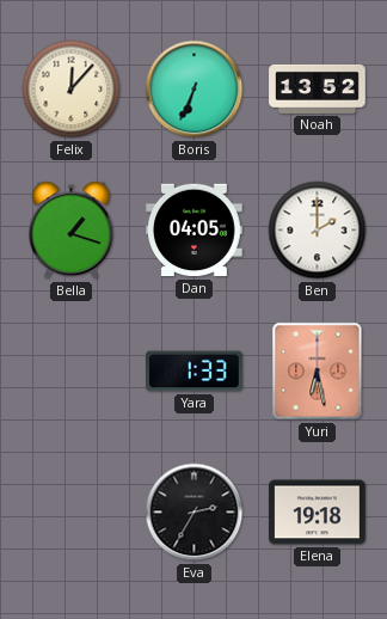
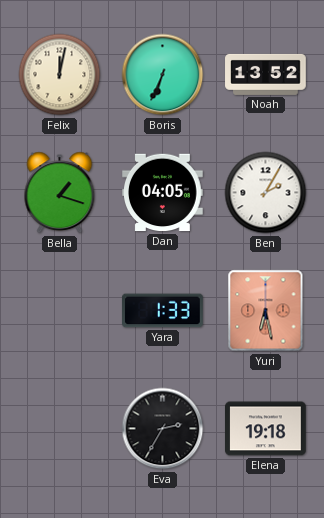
Felix: 12:07 -> 12:02
Ben: 2:00 -> 2:05
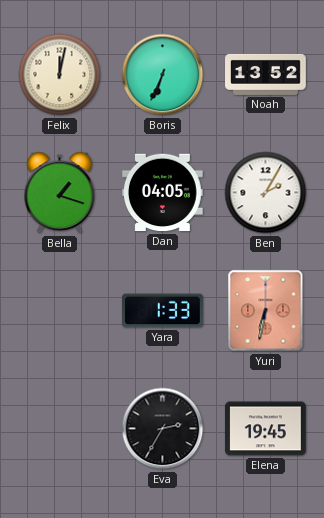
Yuri: 6:28 -> 6:32
Elena: 19:18 -> 19:45
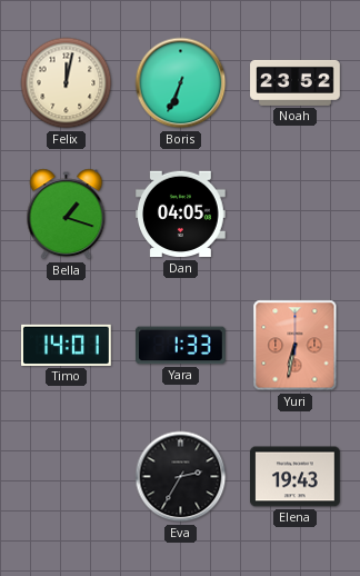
Noah: 13:52 -> 23:52
Ben: 2:05 -> none
Timo: none -> 14:01
Elena: 19:45 -> 19:43
